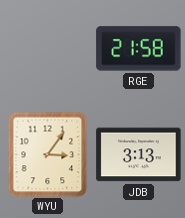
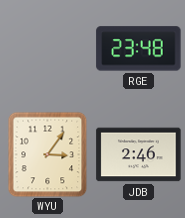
RGE: 21:58 -> 23:48
JDB: 3:13 -> 2:46
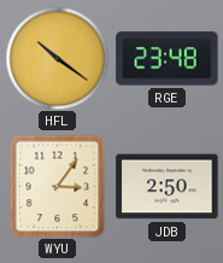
HFL: none -> 10:21
JDB: 2:46 -> 2:50
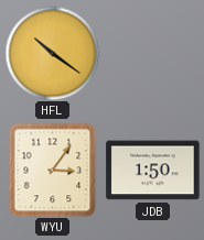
RGE: 23:48 -> none
JDB: 2:50 -> 1:50
